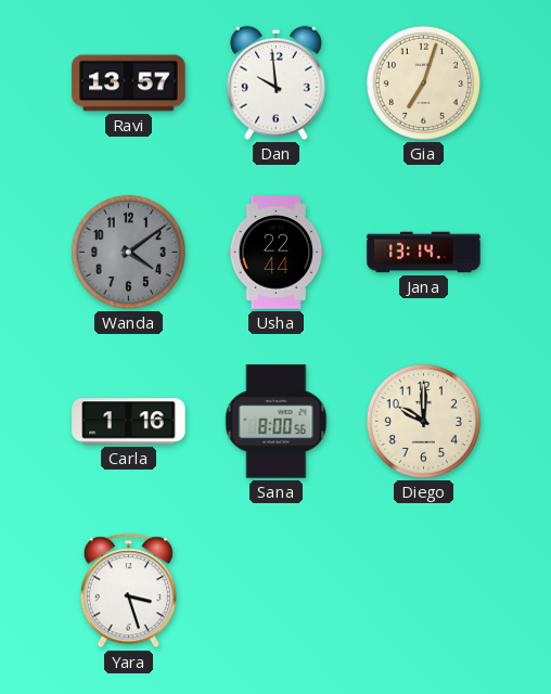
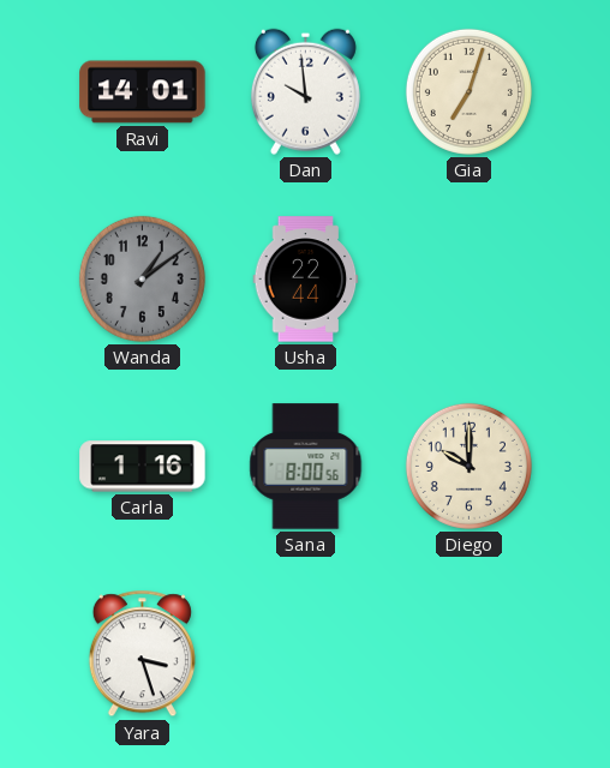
Ravi: 13:57 -> 14:01
Wanda: 4:09 -> 1:09
Jana: 13:14 -> none
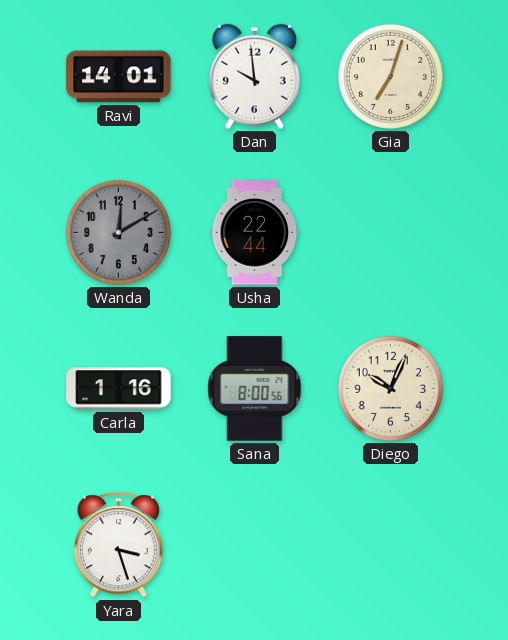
Wanda: 1:09 -> 12:10
Diego: 10:00 -> 10:04
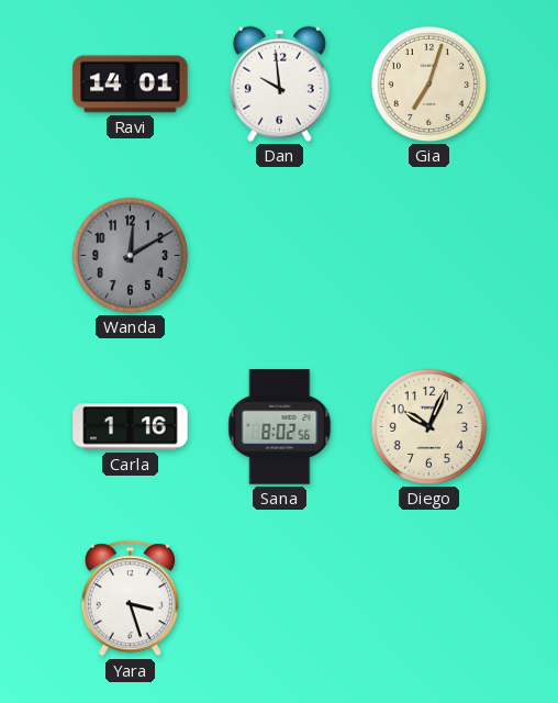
Usha: 22:44 -> none
Sana: 8:00 -> 8:02
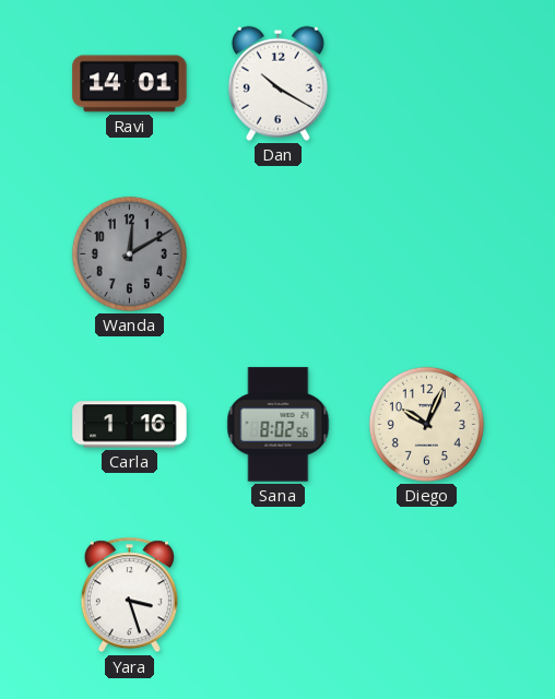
Dan: 9:59 -> 10:20
Gia: 7:03 -> none
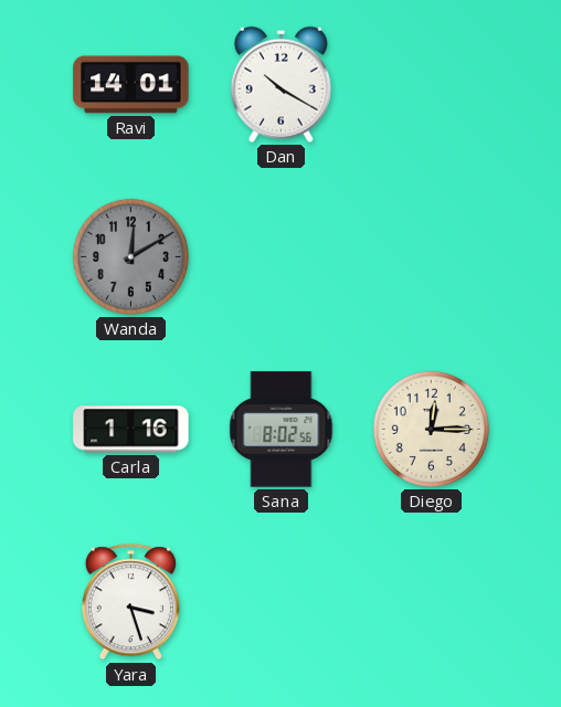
Diego: 10:04 -> 12:15
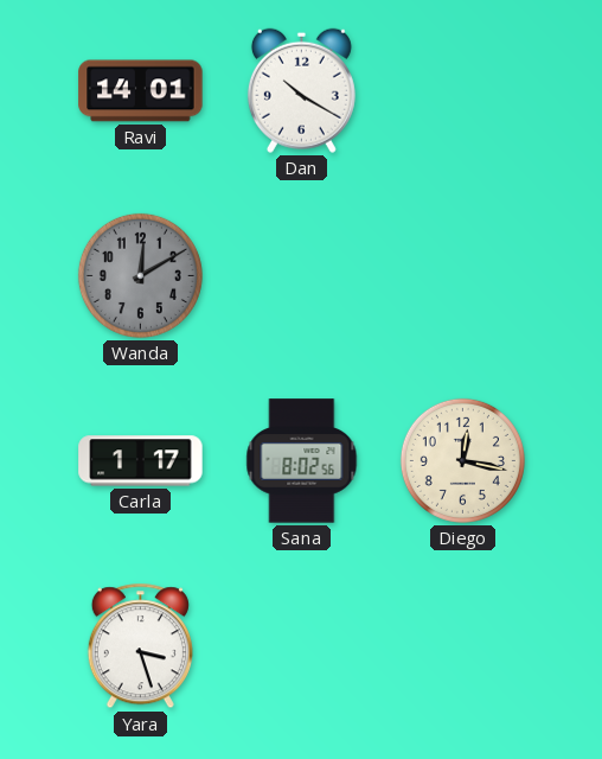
Carla: 1:16 -> 1:17
Diego: 12:15 -> 12:17
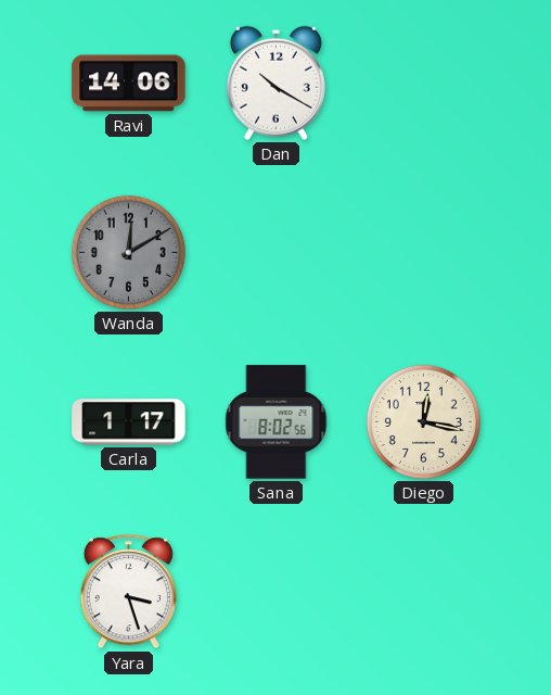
Ravi: 14:01 -> 14:06
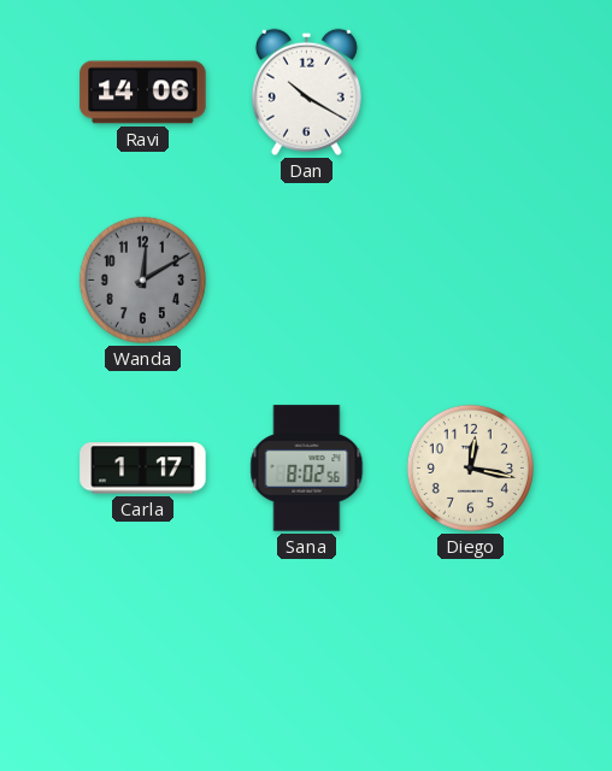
Yara: 3:27 -> none
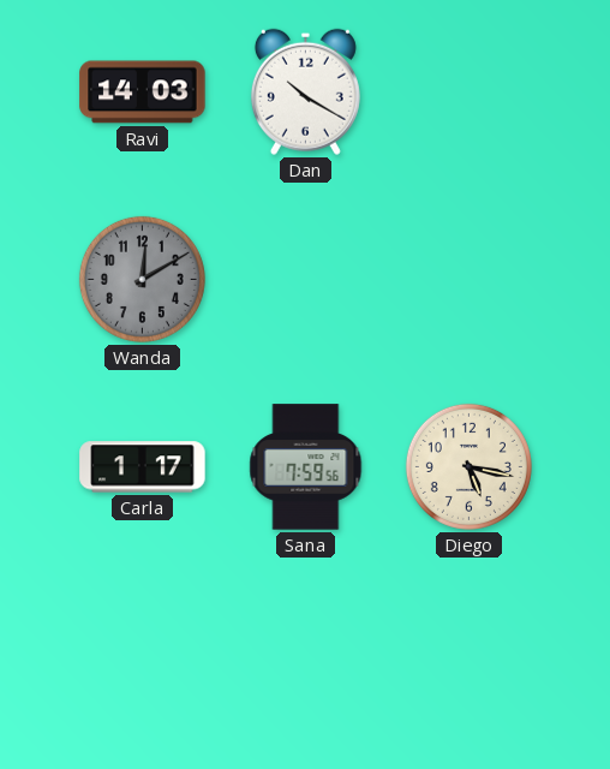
Ravi: 14:06 -> 14:03
Sana: 8:02 -> 7:59
Diego: 12:17 -> 5:17
